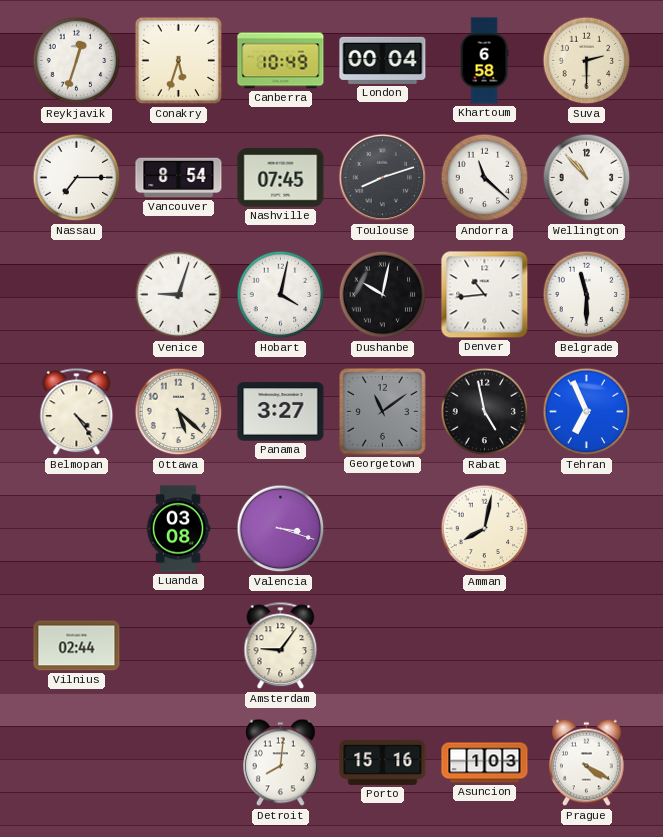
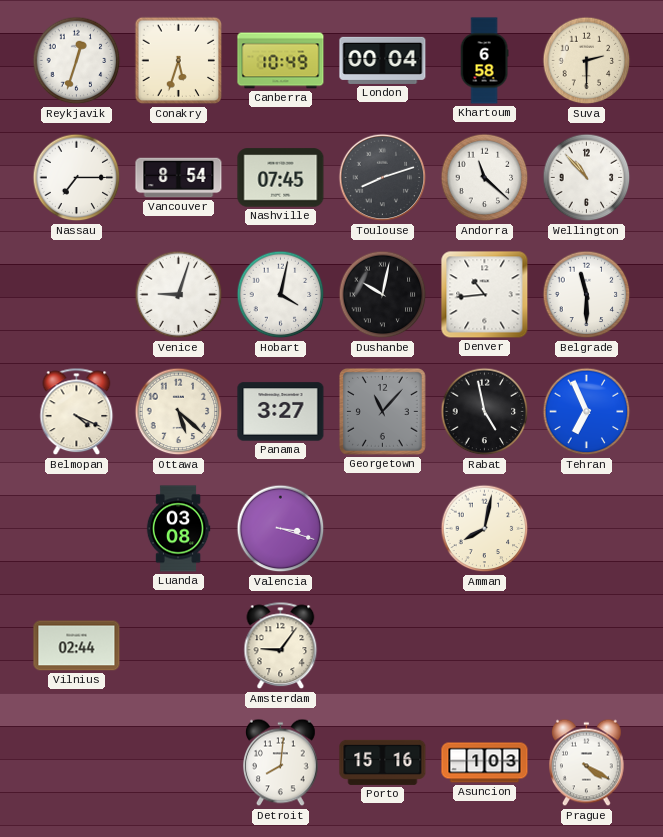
Belmopan: 4:24 -> 4:19
Georgetown: 11:09 -> 11:07
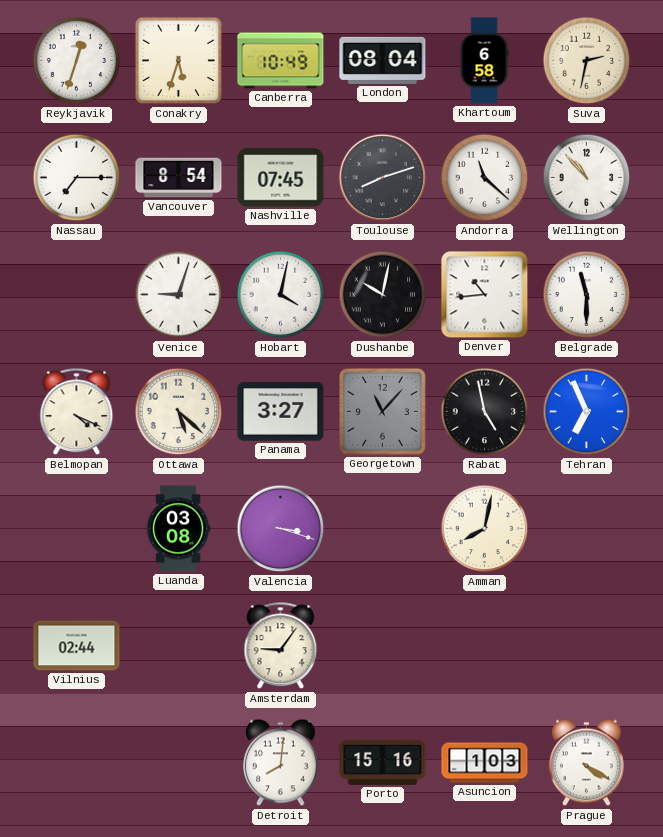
London: 00:04 -> 08:04
Suva: 2:30 -> 2:32
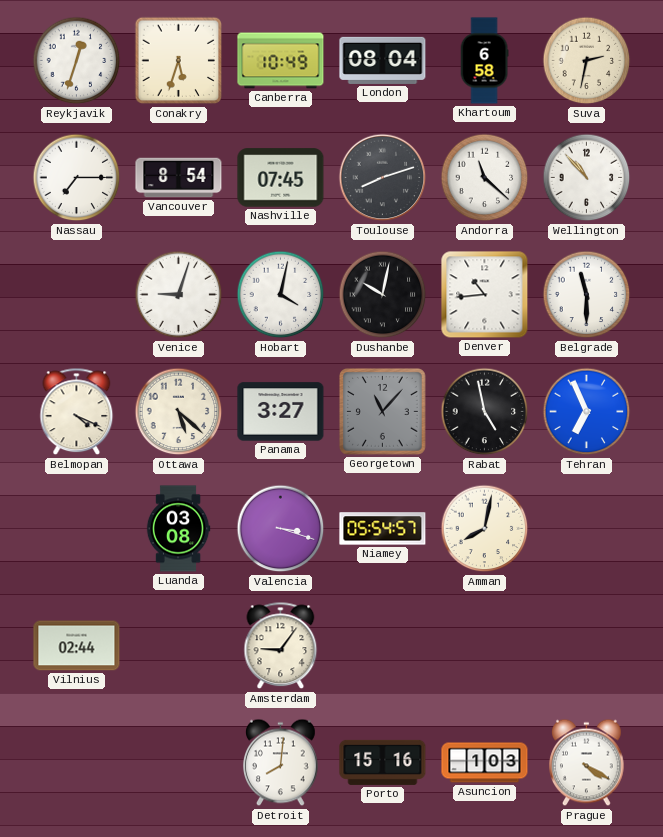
Niamey: none -> 05:54
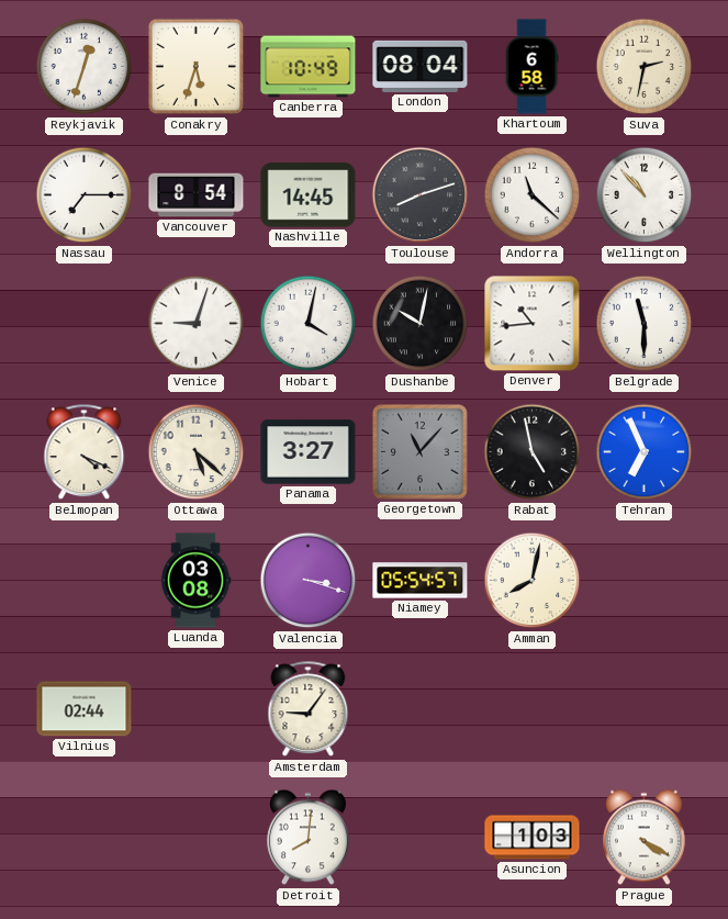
Nashville: 07:45 -> 14:45
Porto: 15:16 -> none
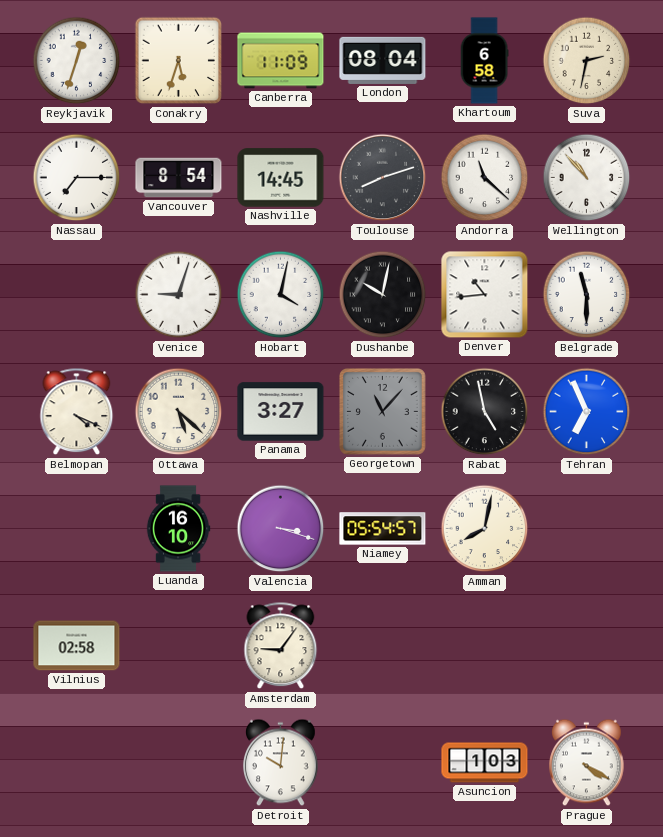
Canberra: 10:49 -> 11:09
Luanda: 03:08 -> 16:10
Vilnius: 02:44 -> 02:58
Detroit: 8:01 -> 10:01
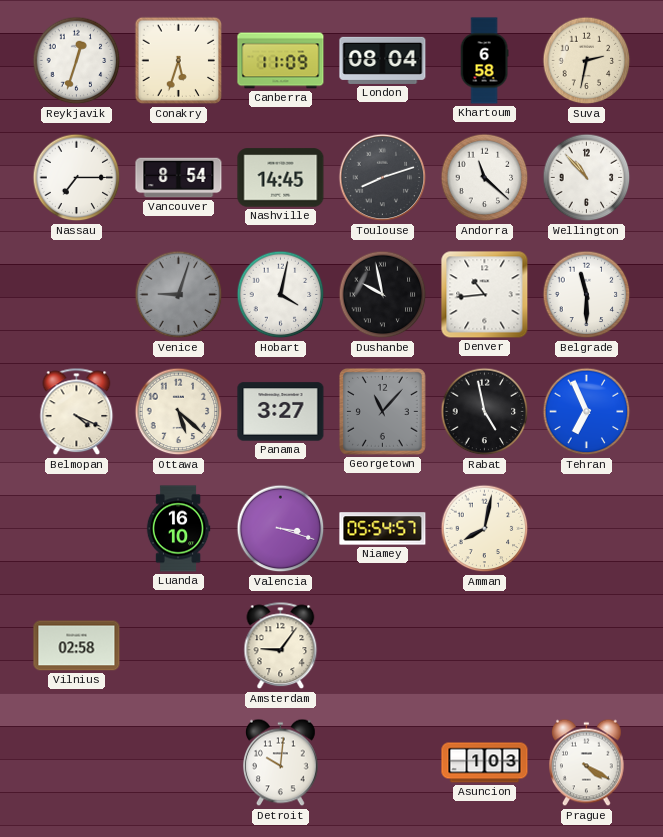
Venice dial: white -> grey
Dushanbe: 10:02 -> 9:58
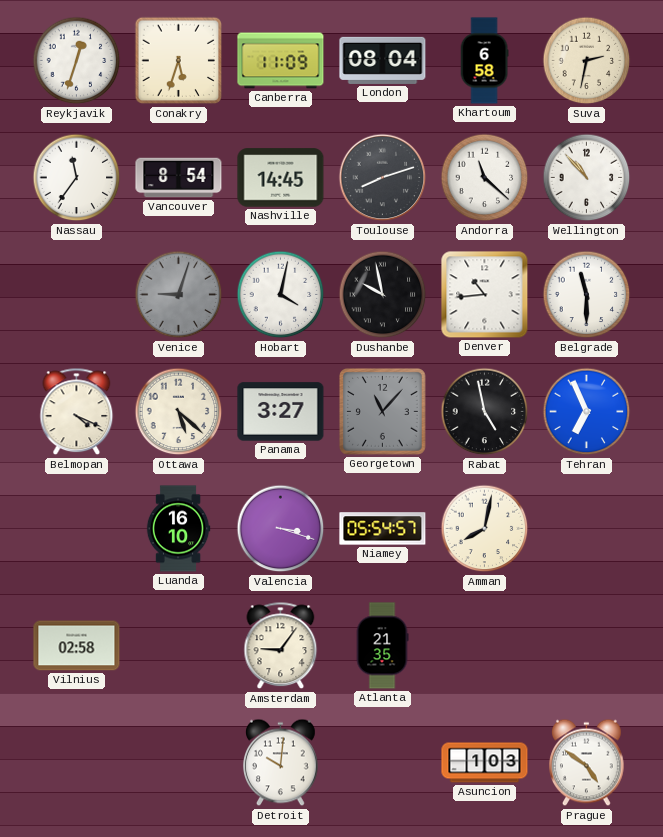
Nassau: 7:15 -> 11:36
Atlanta: none -> 21:35
Prague: 4:20 -> 4:51
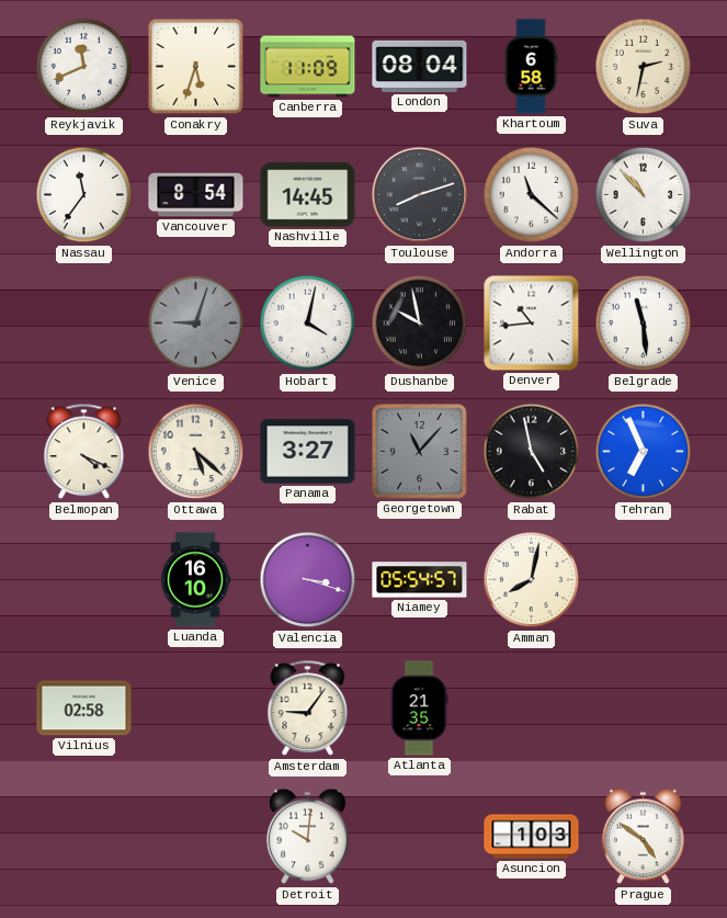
Reykjavik: 12:33 -> 11:41
Belgrade: 11:30 -> 11:29
